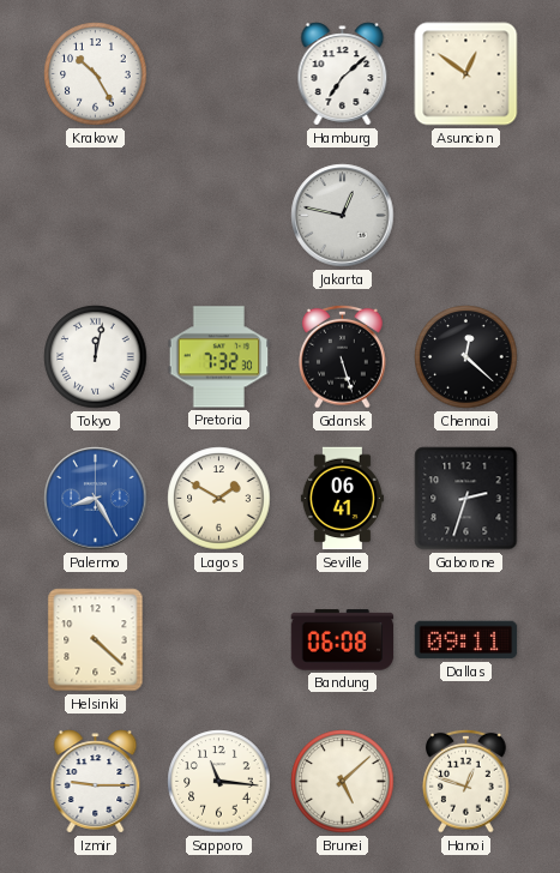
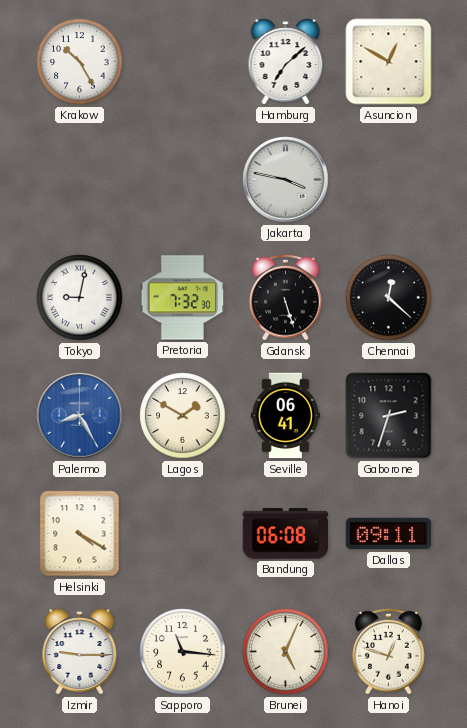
Asuncion: 12:51 -> 12:50
Jakarta: 12:47 -> 3:47
Tokyo: 12:02 -> 9:02
Helsinki: 4:22 -> 4:20
Brunei: 5:08 -> 5:04
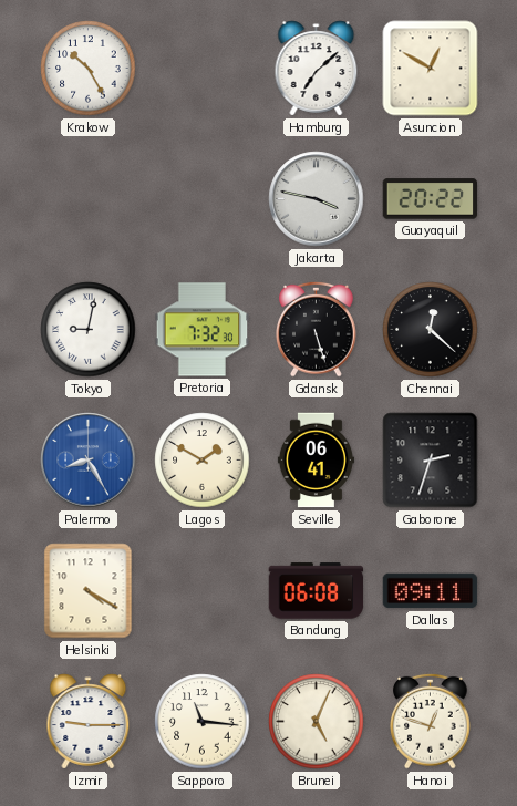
Guayaquil: none -> 20:22
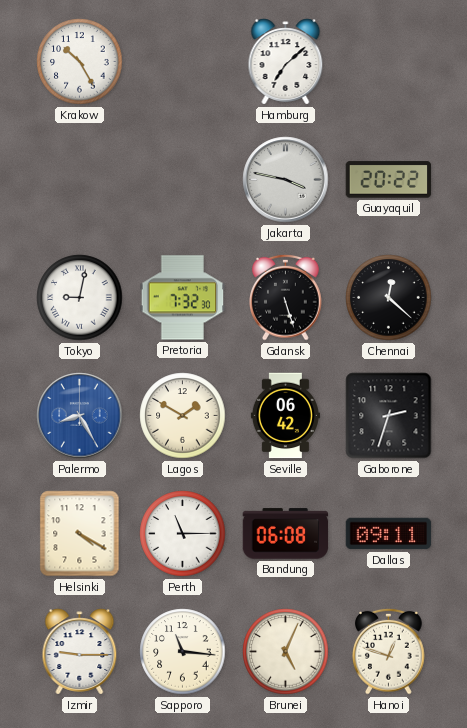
Asuncion: 12:50 -> none
Seville: 06:41 -> 06:42
Perth: none -> 11:15
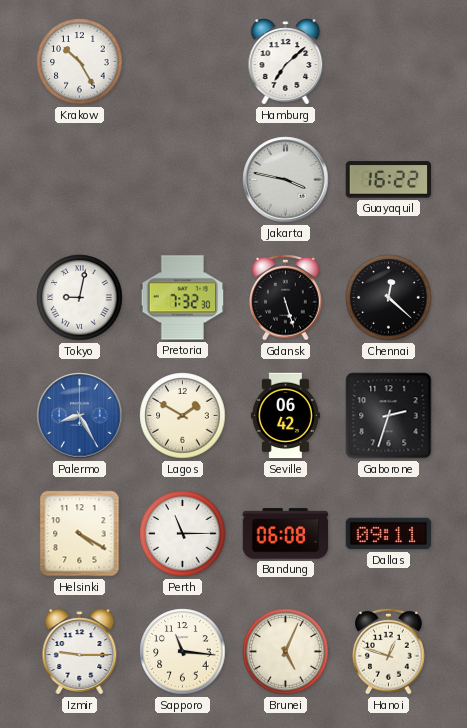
Guayaquil: 20:22 -> 16:22
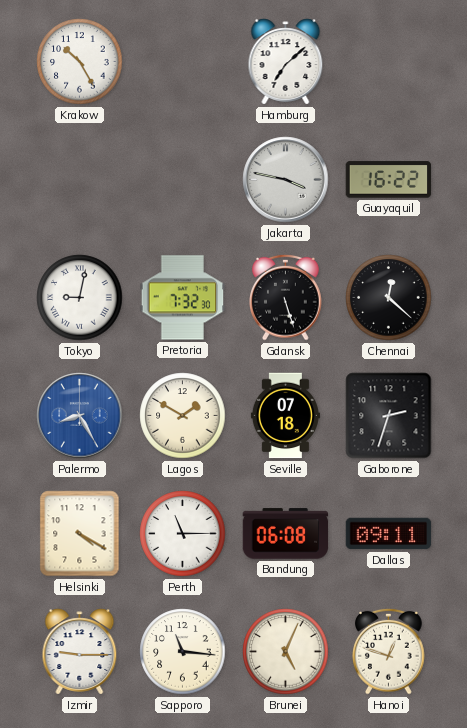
Seville: 06:42 -> 07:18
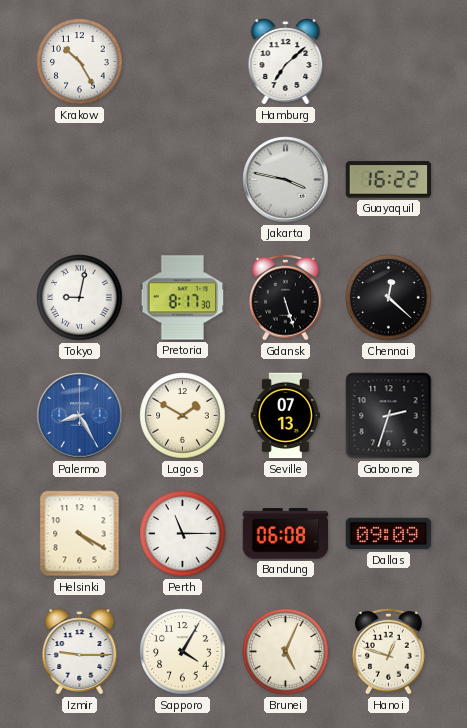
Pretoria: 7:32 -> 8:17
Seville: 07:18 -> 07:13
Dallas: 09:11 -> 09:09
Sapporo: 11:16 -> 4:05
